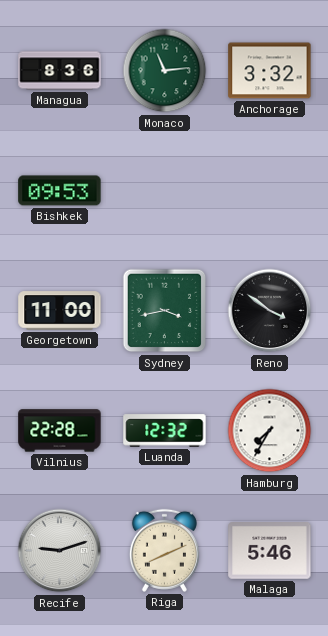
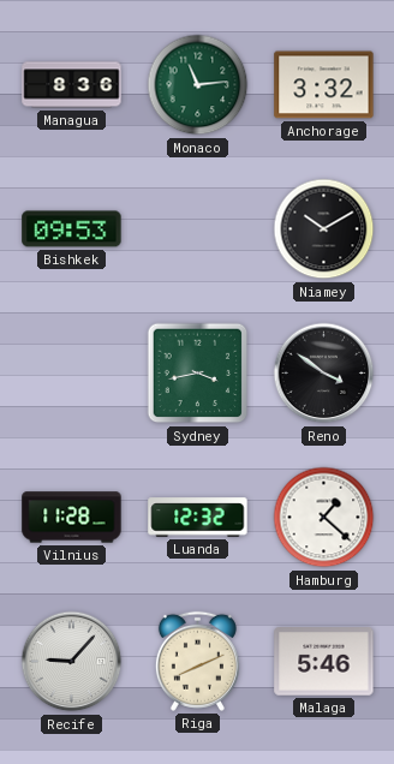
Niamey: none -> 10:10
Georgetown: 11:00 -> none
Vilnius: 22:28 -> 11:28
Hamburg: 7:35 -> 1:22
Recife: 9:12 -> 9:07
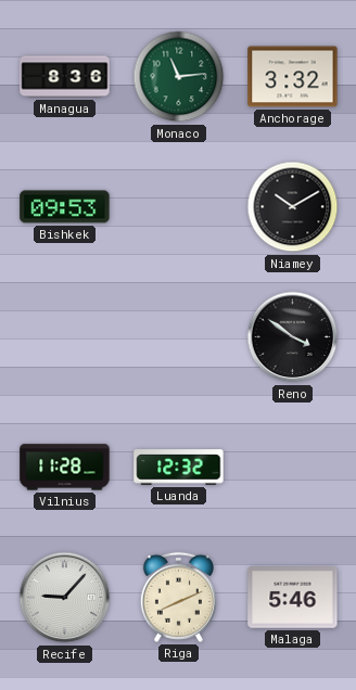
Sydney: 3:43 -> none
Hamburg: 1:22 -> none
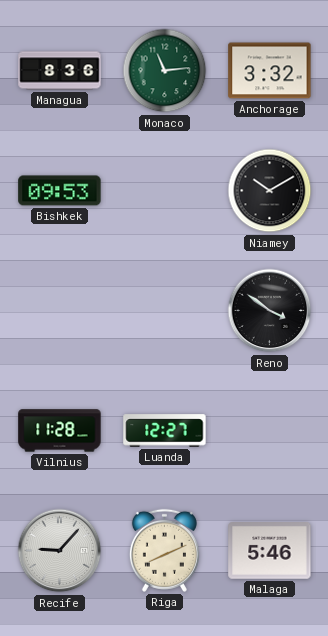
Luanda: 12:32 -> 12:27
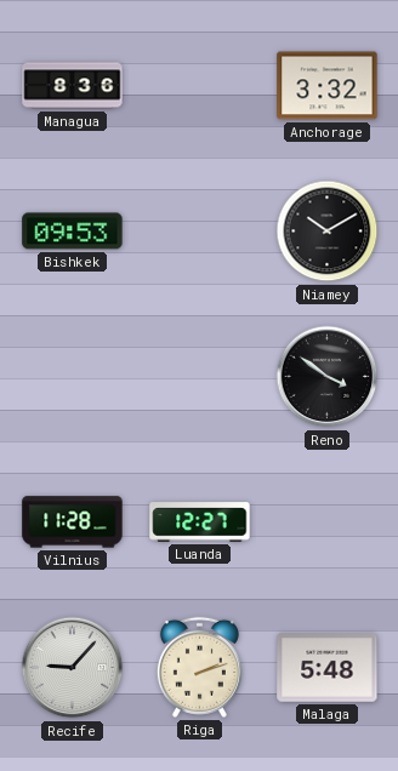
Monaco: 11:14 -> none
Riga: 8:11 -> 2:12
Malaga: 5:46 -> 5:48
